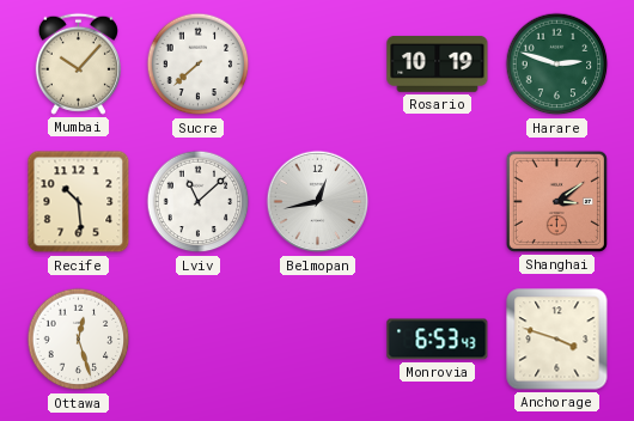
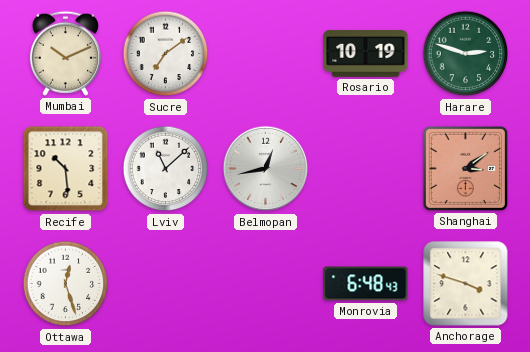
Mumbai: 10:07 -> 10:11
Sucre: 7:38 -> 7:09
Monrovia: 6:53 -> 6:48
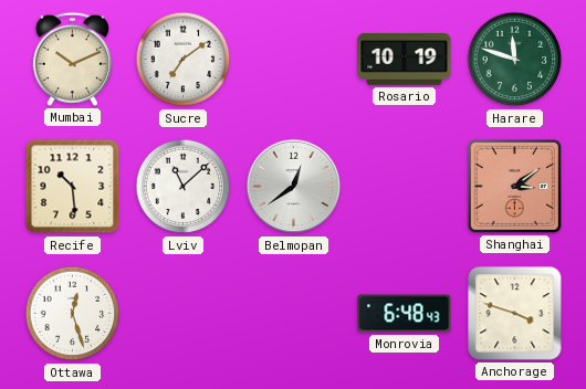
Harare: 2:48 -> 11:48
Belmopan: 12:43 -> 12:39
